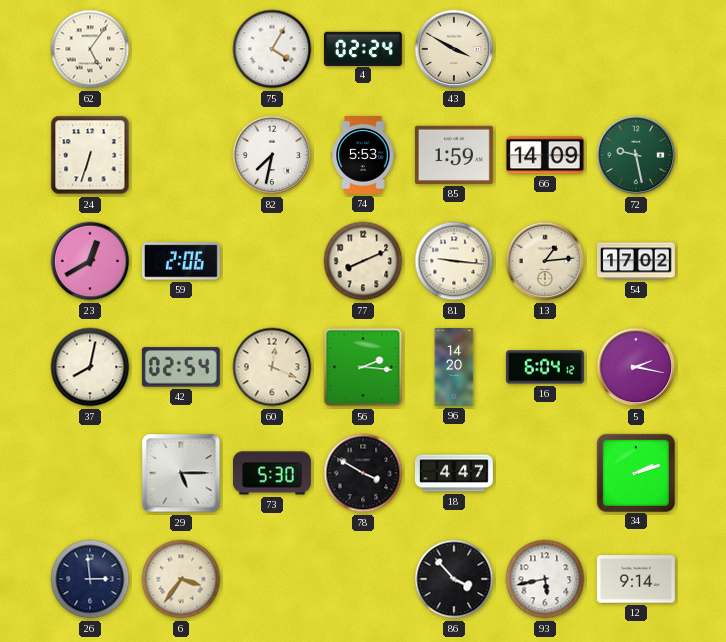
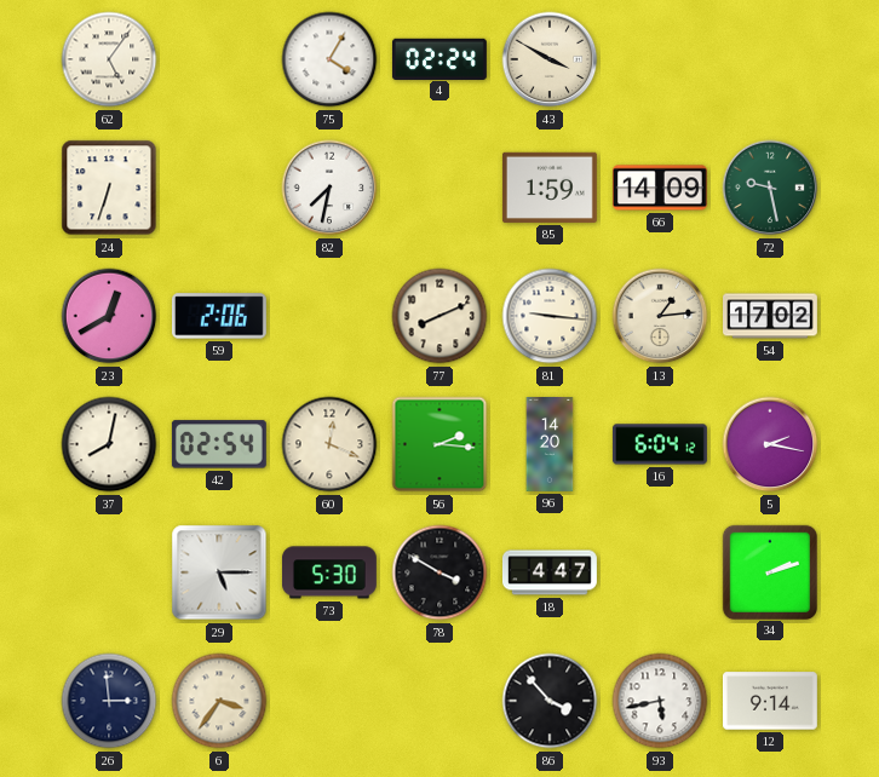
74: 5:53 -> none
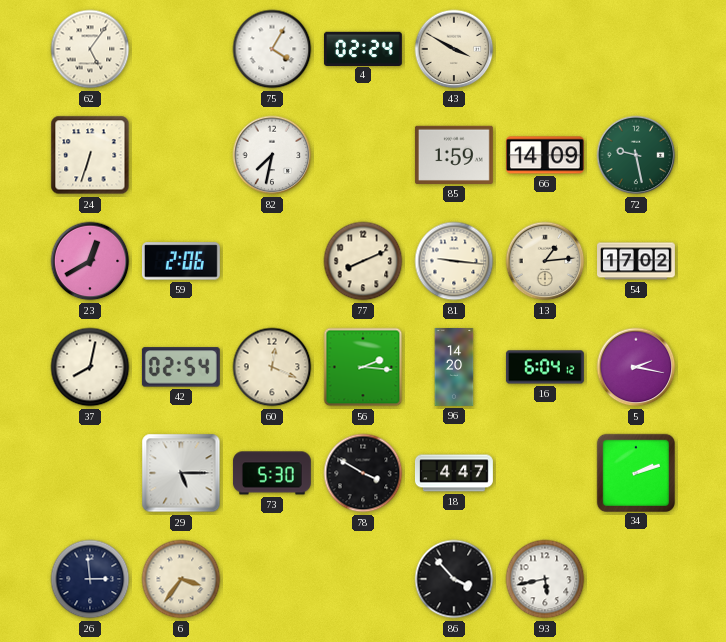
12: 9:14 -> none
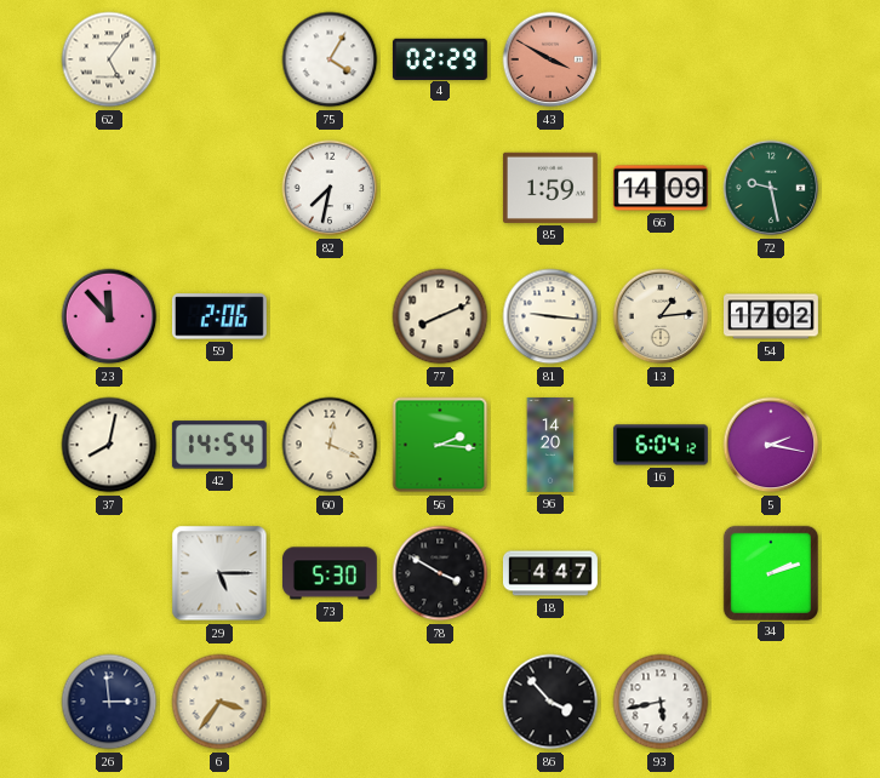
4: 02:24 -> 02:29
43 dial: cream -> salmon
24: 6:33 -> none
23: 12:40 -> 11:53
42: 02:54 -> 14:54
